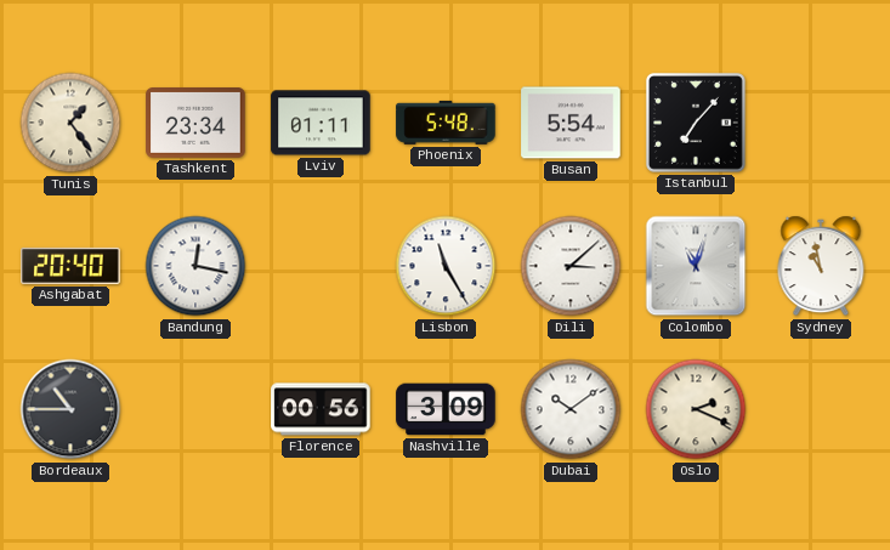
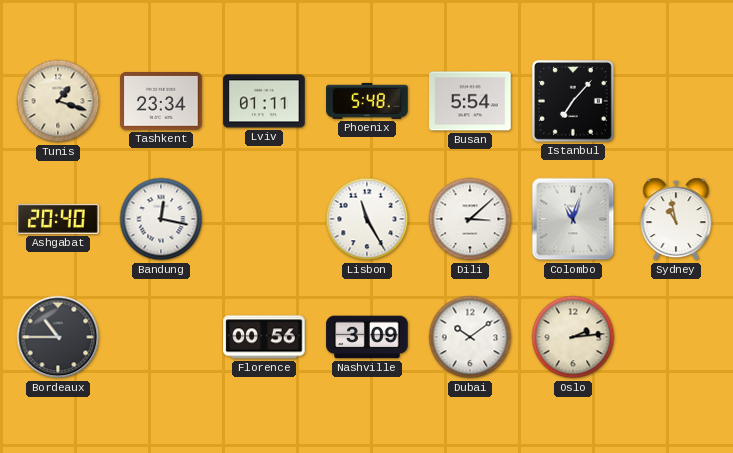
Tunis: 1:24 -> 1:18
Oslo: 2:19 -> 2:14
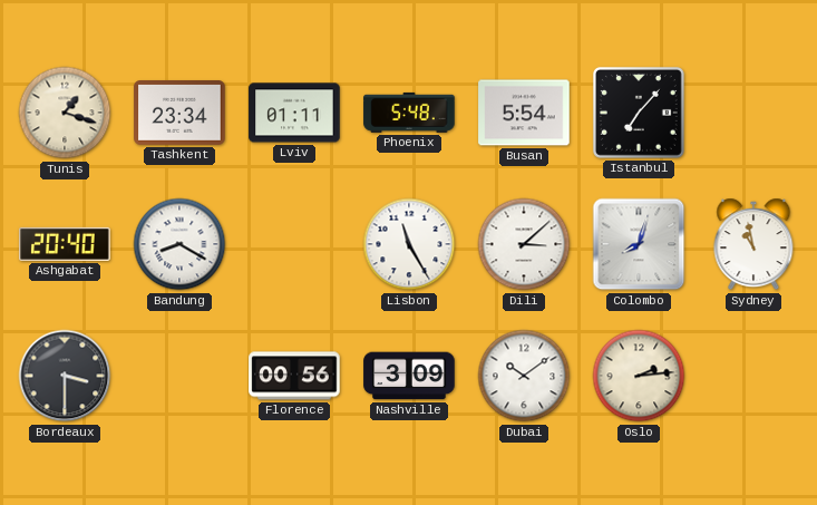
Bandung: 12:17 -> 8:20
Colombo: 11:03 -> 8:03
Bordeaux: 10:45 -> 3:30
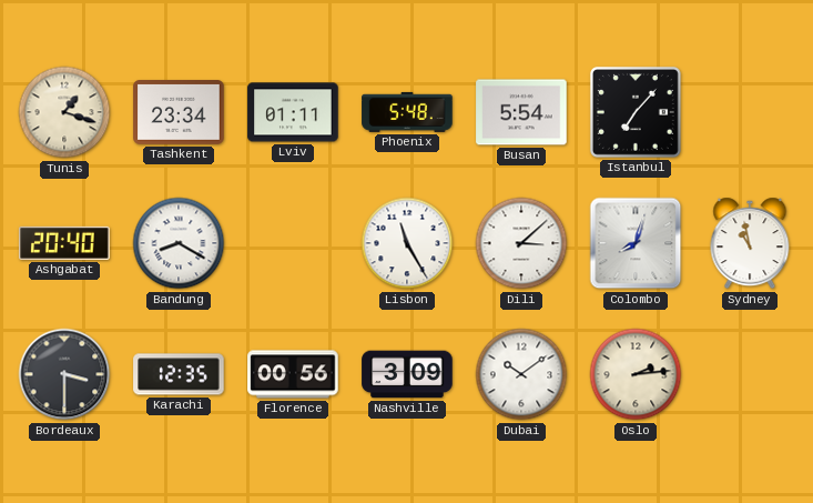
Karachi: none -> 12:35
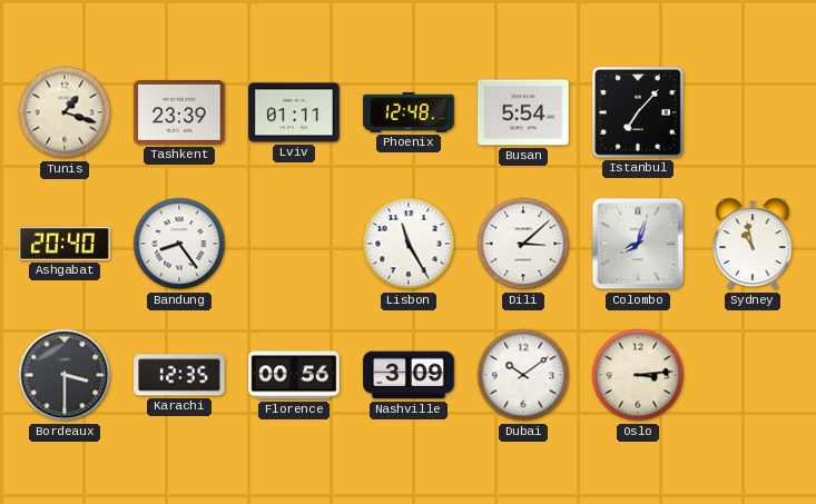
Tashkent: 23:34 -> 23:39
Phoenix: 5:48 -> 12:48
Bandung: 8:20 -> 8:24
Oslo: 2:14 -> 3:14
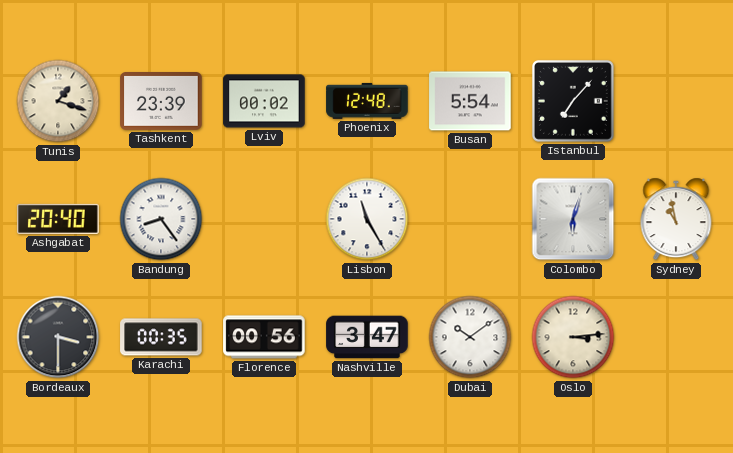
Lviv: 01:11 -> 00:02
Dili: 3:08 -> none
Colombo: 8:03 -> 6:03
Karachi: 12:35 -> 00:35
Nashville: 3:09 -> 3:47
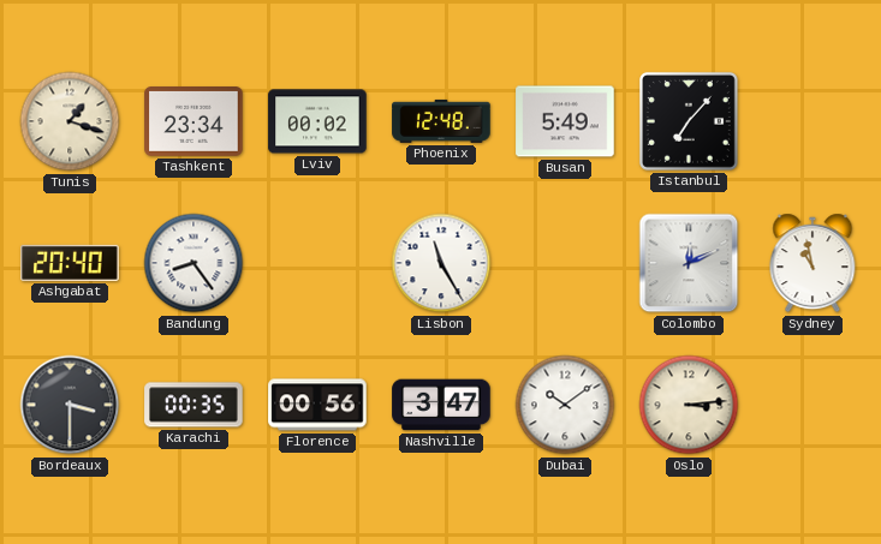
Tashkent: 23:39 -> 23:34
Busan: 5:54 -> 5:49
Colombo: 6:03 -> 12:11
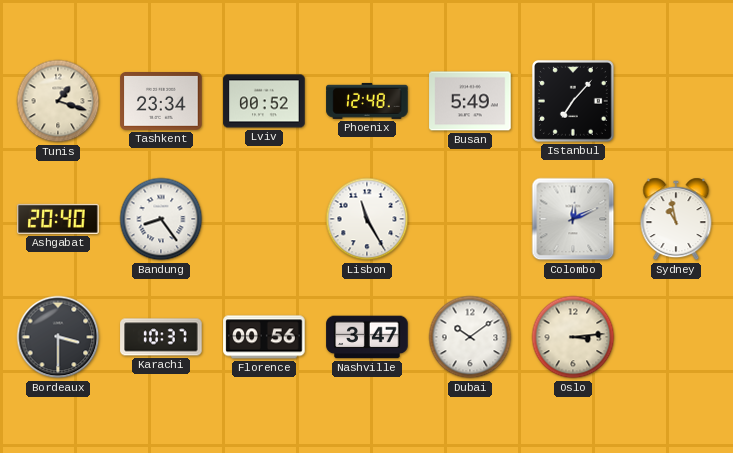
Lviv: 00:02 -> 00:52
Karachi: 00:35 -> 10:37
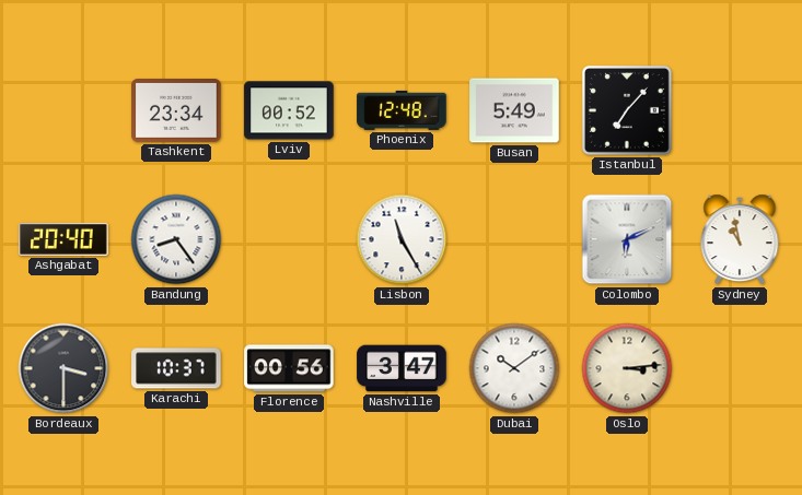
Tunis: 1:18 -> none
Colombo: 12:11 -> 6:11
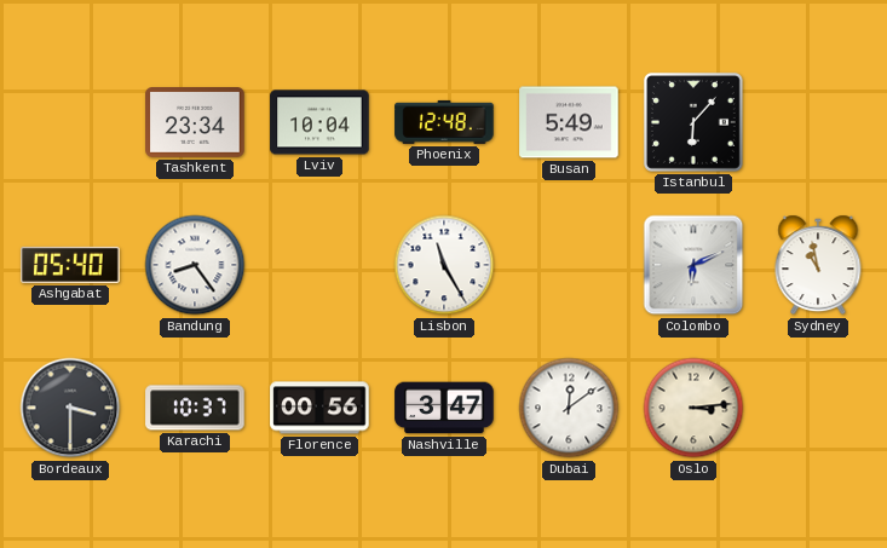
Lviv: 00:52 -> 10:04
Istanbul: 7:07 -> 6:07
Ashgabat: 20:40 -> 05:40
Dubai: 10:09 -> 12:09
